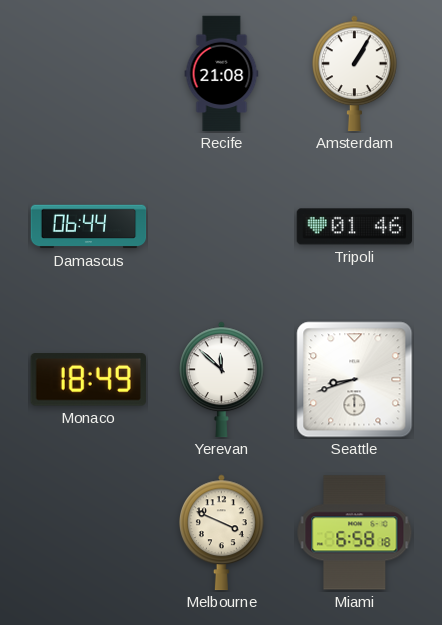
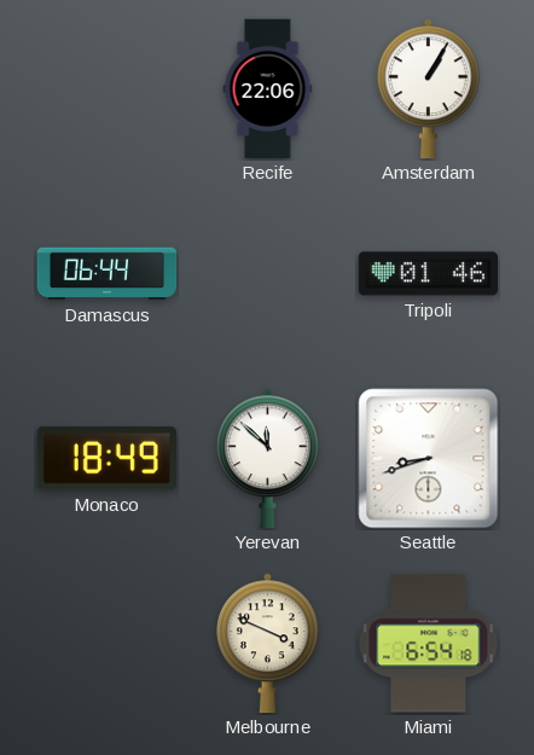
Recife: 21:08 -> 22:06
Miami: 6:58 -> 6:54
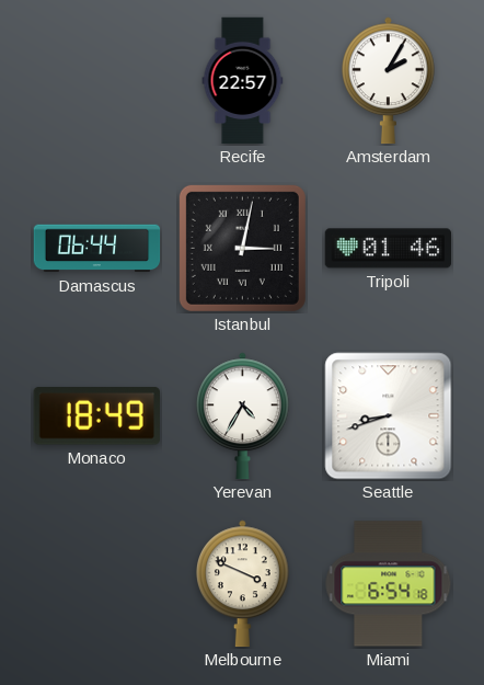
Recife: 22:06 -> 22:57
Amsterdam: 1:05 -> 2:05
Istanbul: none -> 3:02
Yerevan: 11:52 -> 4:35
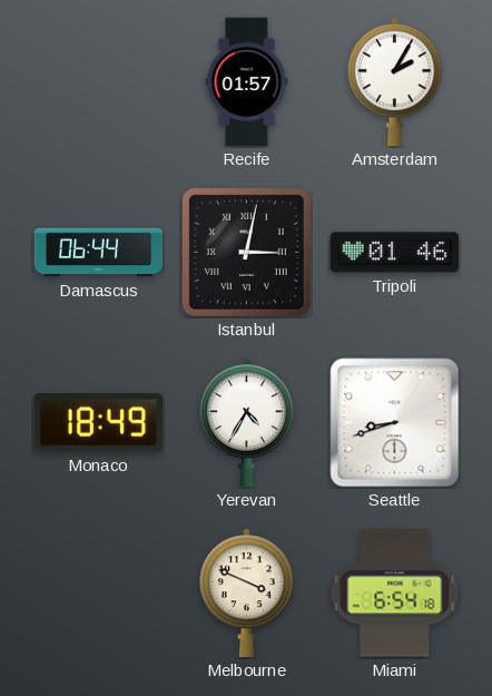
Recife: 22:57 -> 01:57
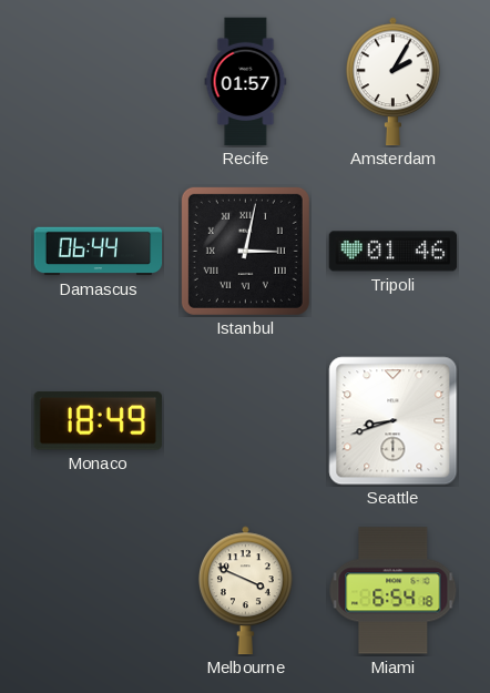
Yerevan: 4:35 -> none
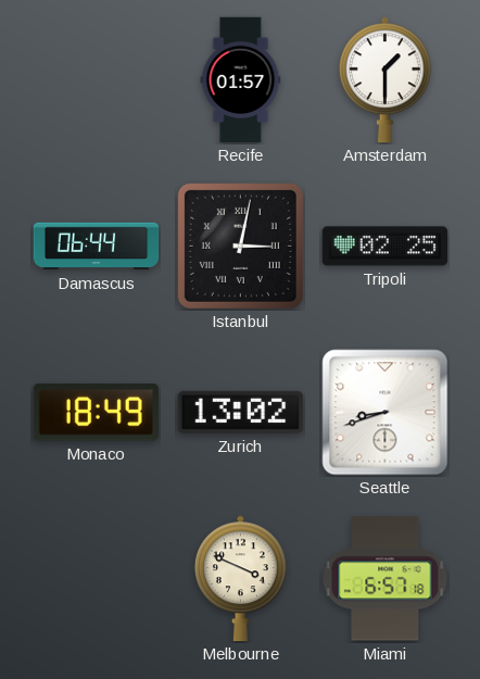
Amsterdam: 2:05 -> 1:30
Tripoli: 01:46 -> 02:25
Zurich: none -> 13:02
Miami: 6:54 -> 6:57
